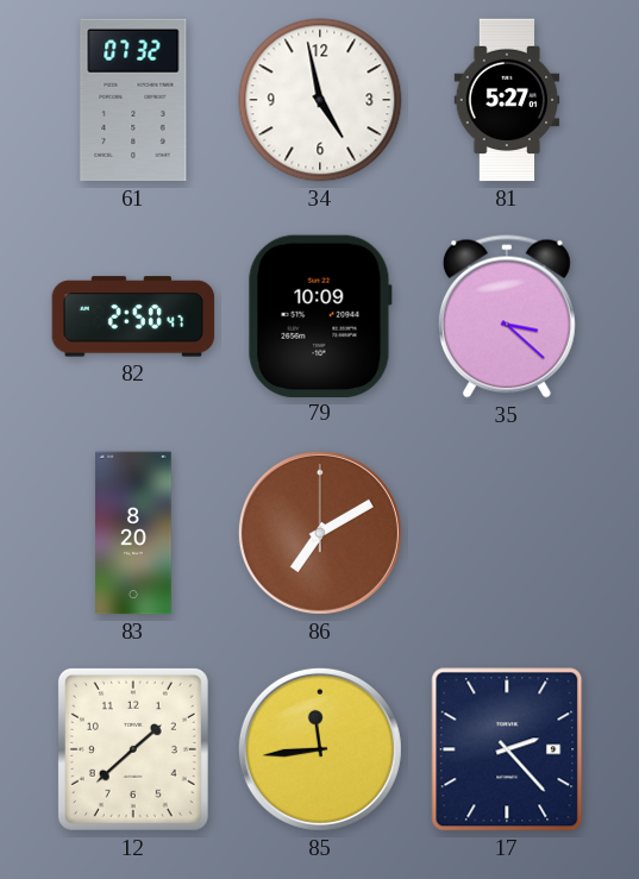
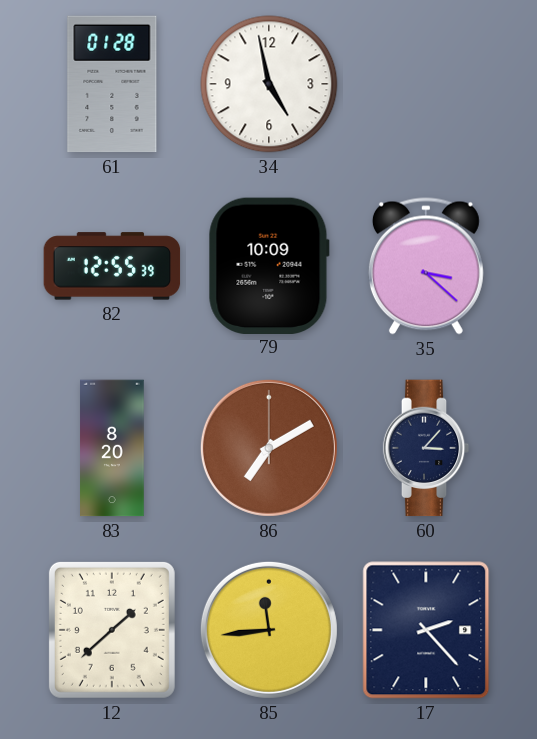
61: 07:32 -> 01:28
81: 5:27 -> none
82: 2:50 -> 12:55
60: none -> 3:07
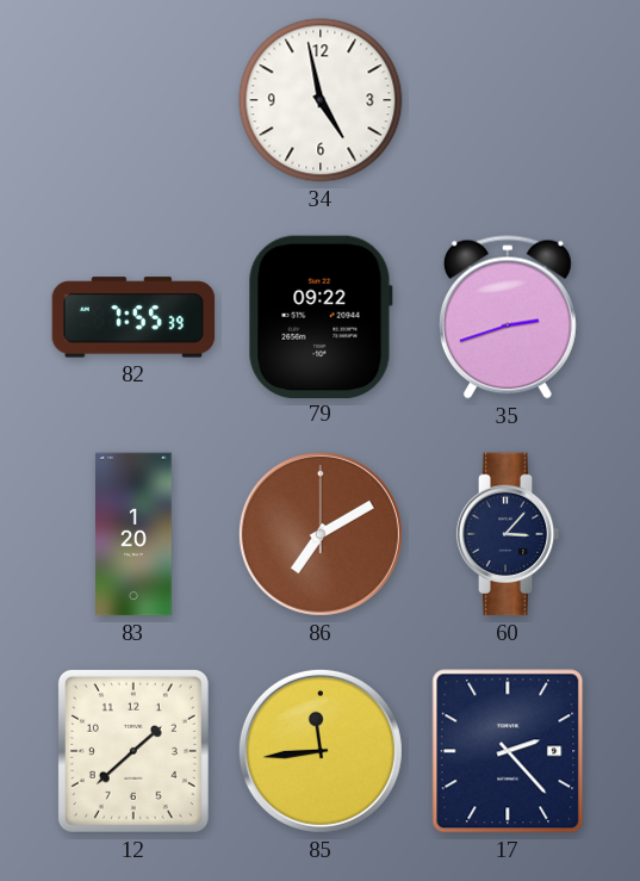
61: 01:28 -> none
82: 12:55 -> 7:55
79: 10:09 -> 09:22
35: 3:22 -> 2:42
83: 8:20 -> 1:20
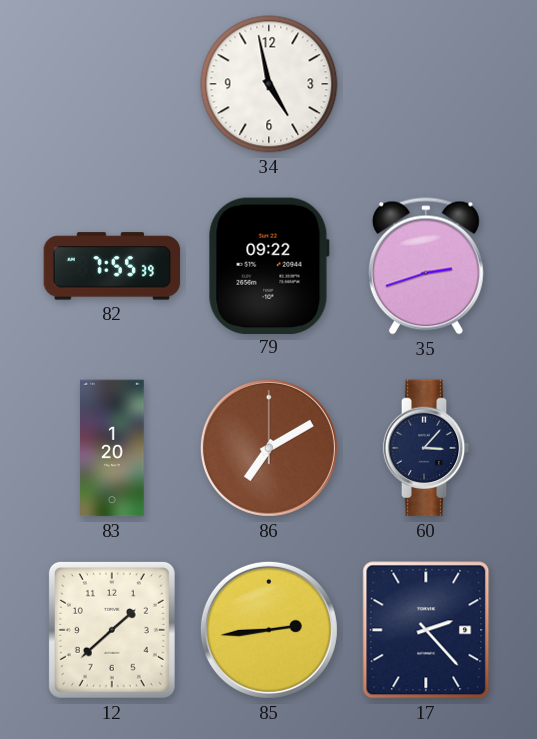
85: 11:44 -> 2:44
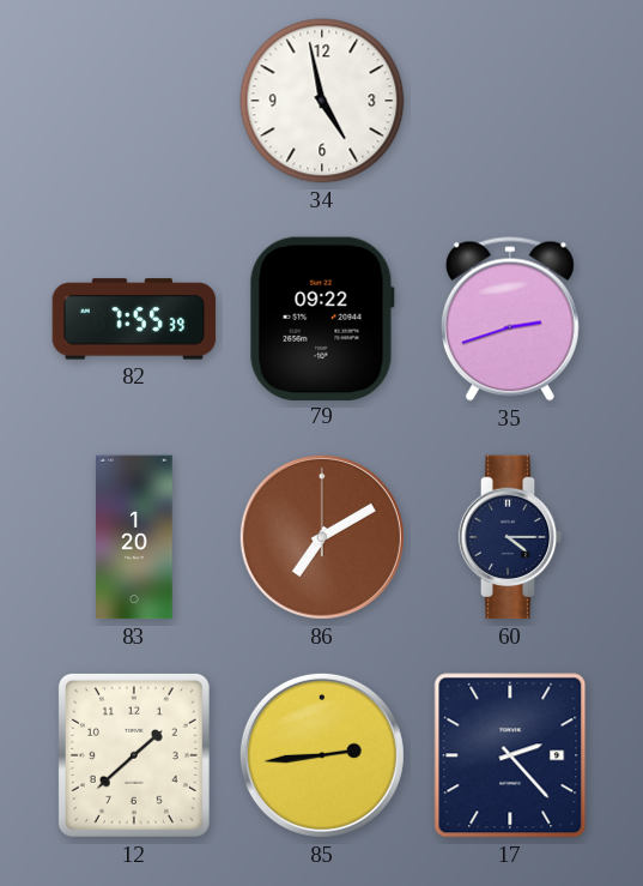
60: 3:07 -> 4:15
